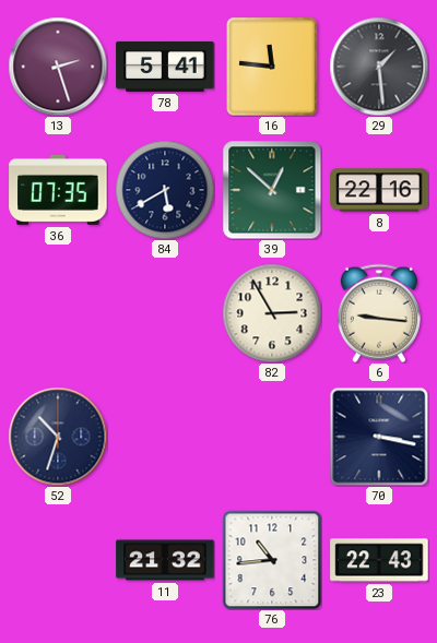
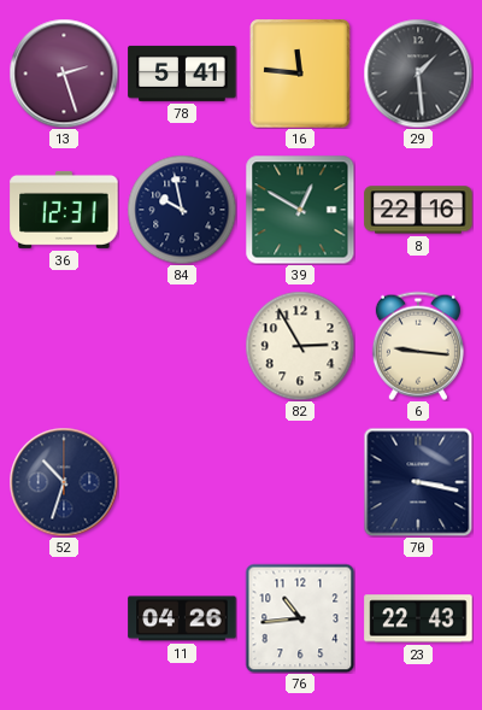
36: 07:35 -> 12:31
84: 5:40 -> 9:58
39: 12:52 -> 12:50
11: 21:32 -> 04:26
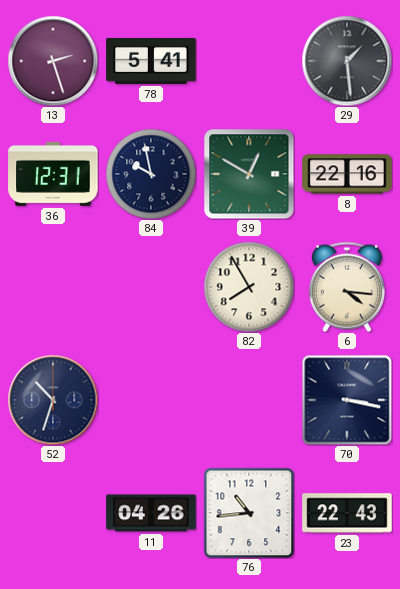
16: 11:46 -> none
82: 2:55 -> 7:55
6: 9:16 -> 4:16
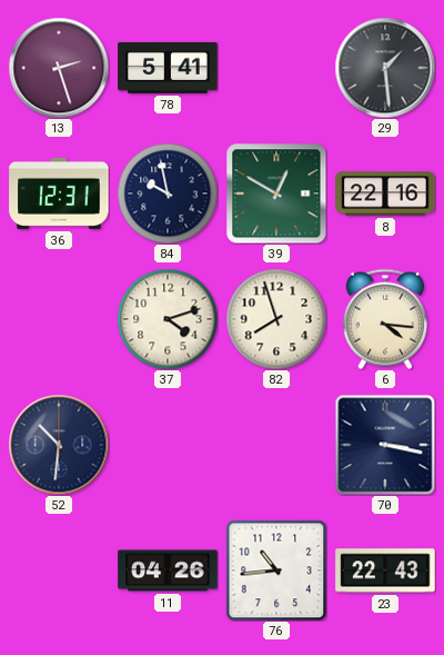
37: none -> 4:12
82: 7:55 -> 7:57
52: 10:33 -> 10:31
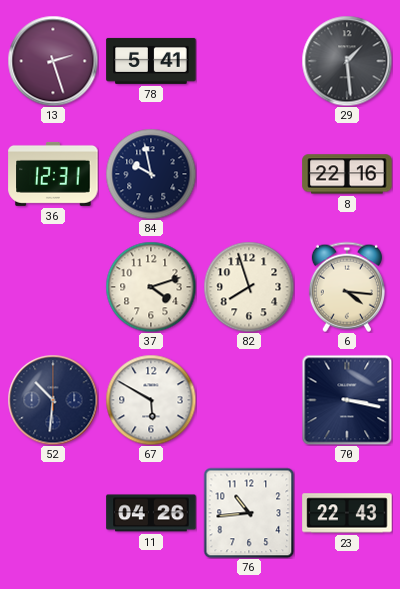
39: 12:50 -> none
67: none -> 5:50
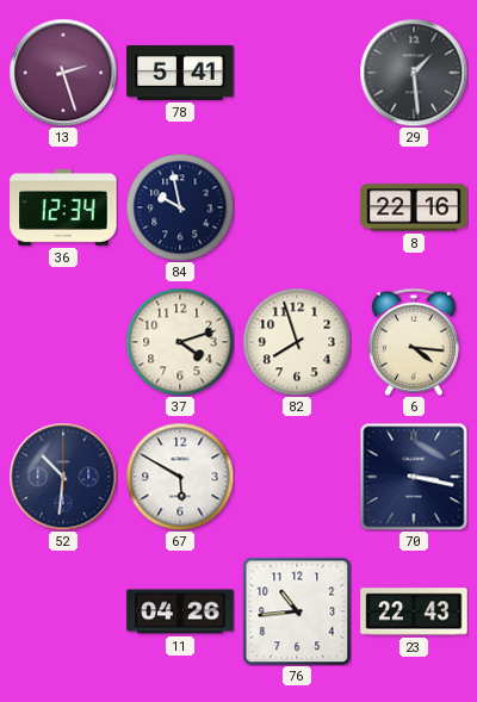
36: 12:31 -> 12:34
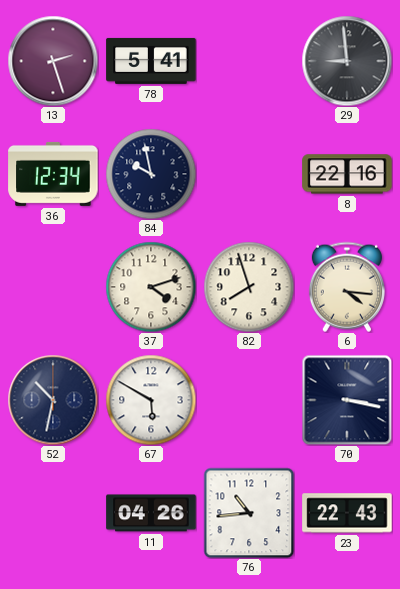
29: 1:29 -> 8:59
52: 10:31 -> 10:32
